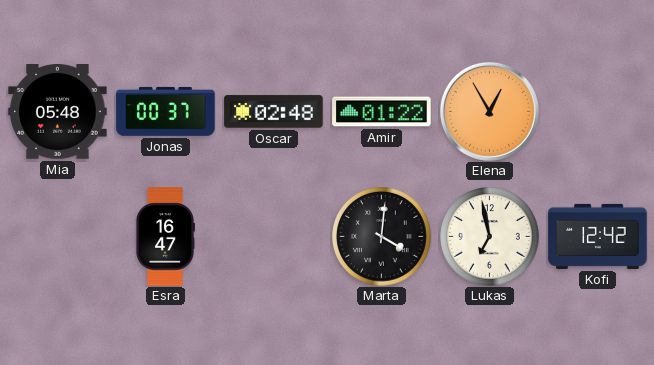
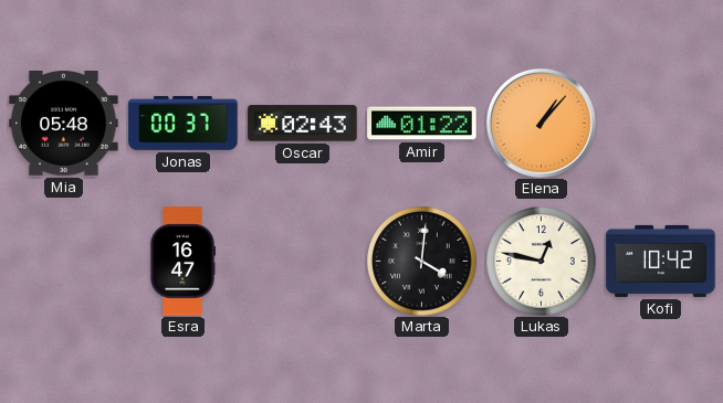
Oscar: 02:48 -> 02:43
Elena: 12:55 -> 1:07
Lukas: 6:58 -> 12:47
Kofi: 12:42 -> 10:42
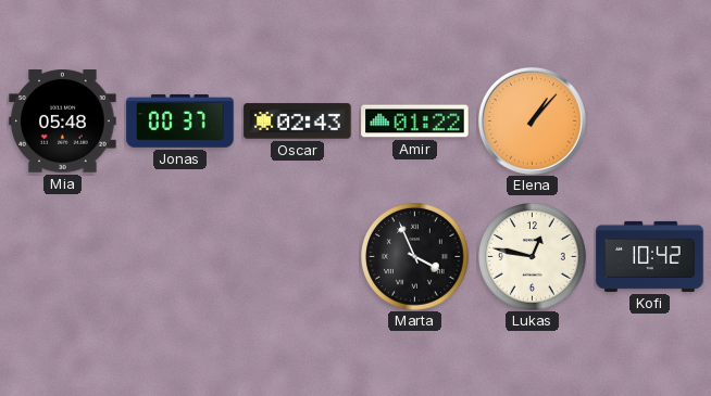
Esra: 16:47 -> none
Marta: 4:01 -> 3:56
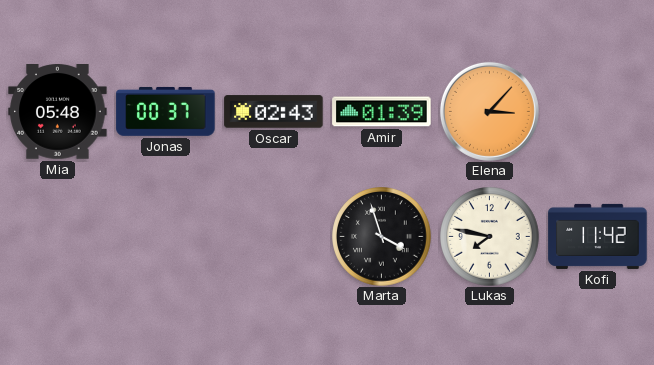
Amir: 01:22 -> 01:39
Elena: 1:07 -> 3:07
Marta: 3:56 -> 3:57
Lukas: 12:47 -> 7:47
Kofi: 10:42 -> 11:42
